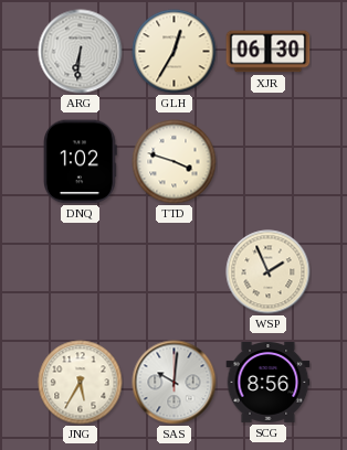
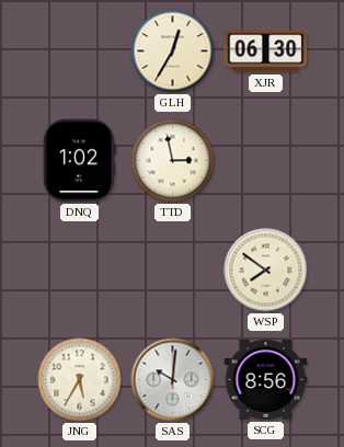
ARG: 6:31 -> none
TTD: 3:48 -> 2:58
WSP: 1:56 -> 7:51
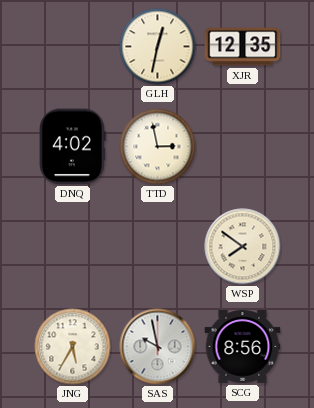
GLH: 12:35 -> 12:32
XJR: 06:30 -> 12:35
DNQ: 1:02 -> 4:02
SAS: 10:01 -> 9:58
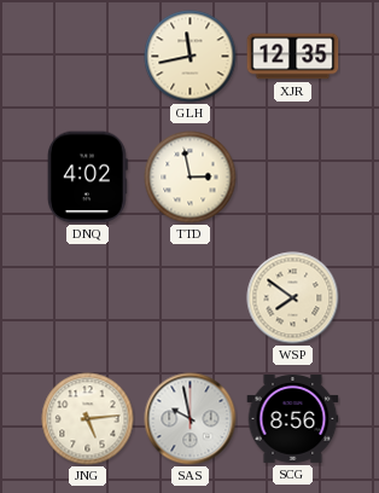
GLH: 12:32 -> 11:43
JNG: 5:35 -> 5:14
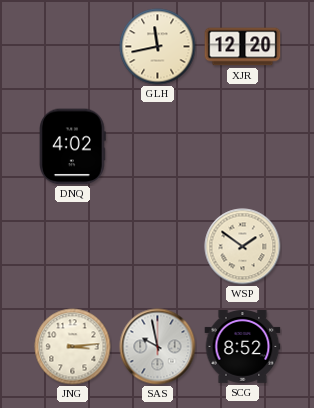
XJR: 12:35 -> 12:20
TTD: 2:58 -> none
WSP: 7:51 -> 1:51
JNG: 5:14 -> 3:14
SCG: 8:56 -> 8:52
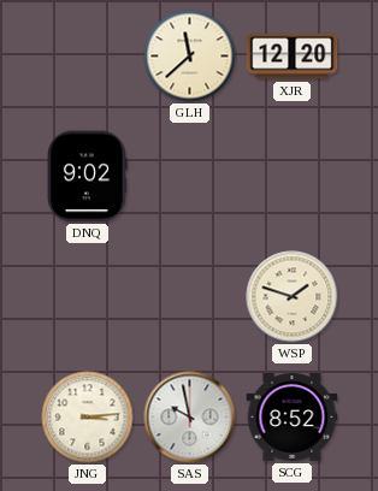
GLH: 11:43 -> 11:38
DNQ: 4:02 -> 9:02
WSP: 1:51 -> 1:48
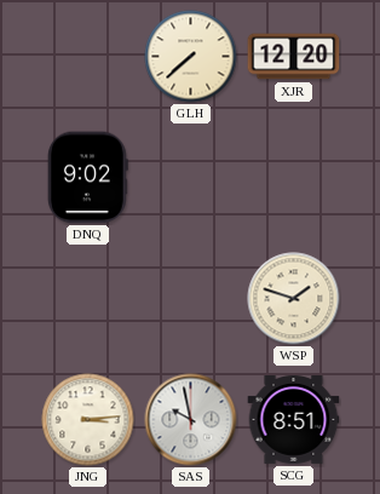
GLH: 11:38 -> 7:38
SCG: 8:52 -> 8:51
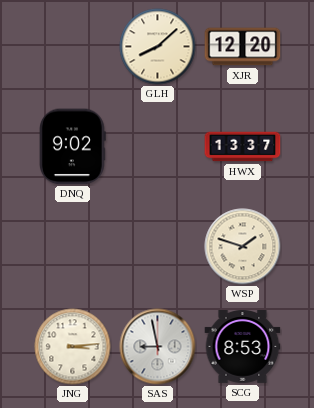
GLH: 7:38 -> 8:08
HWX: none -> 13:37
SAS: 9:58 -> 8:58
SCG: 8:51 -> 8:53
